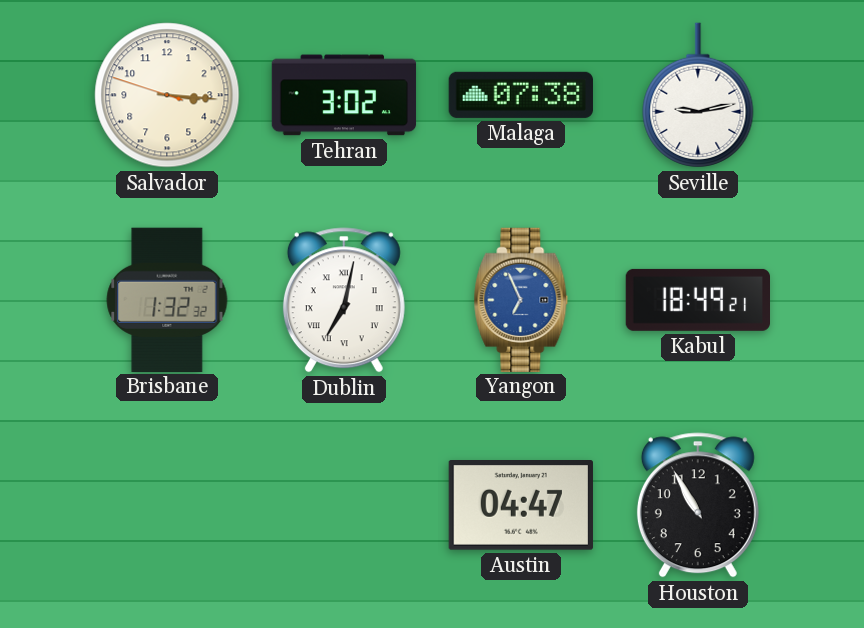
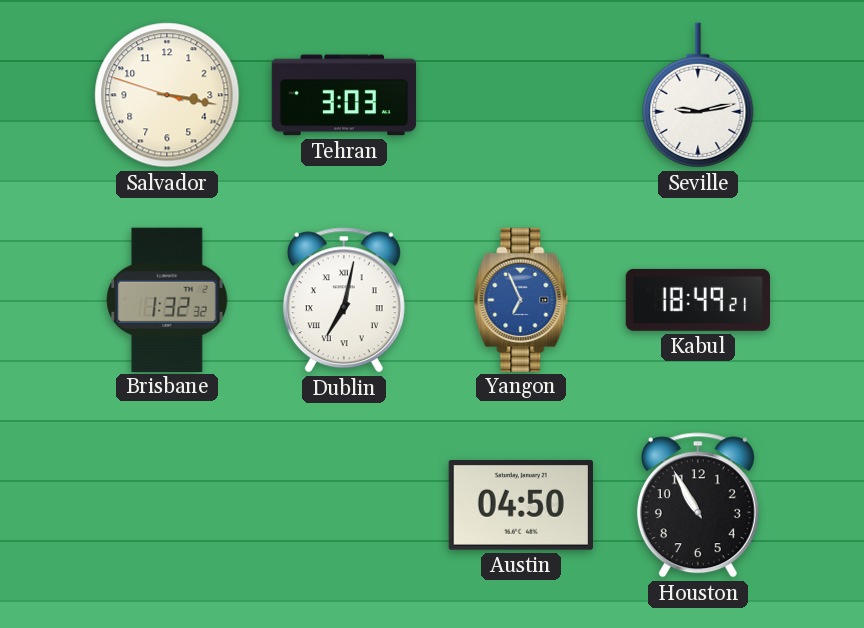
Salvador: 3:15 -> 3:16
Tehran: 3:02 -> 3:03
Malaga: 07:38 -> none
Austin: 04:47 -> 04:50
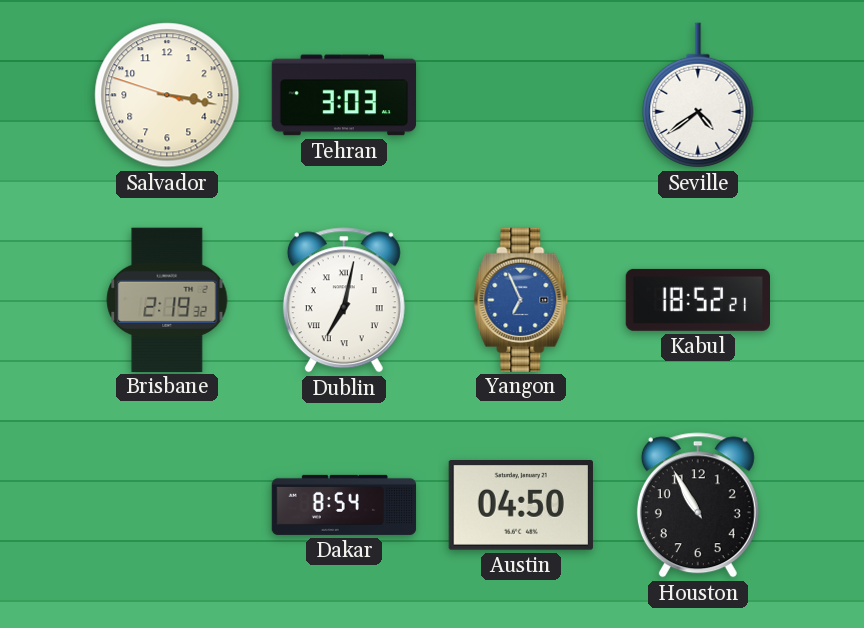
Seville: 9:13 -> 4:39
Brisbane: 1:32 -> 2:19
Kabul: 18:49 -> 18:52
Dakar: none -> 8:54
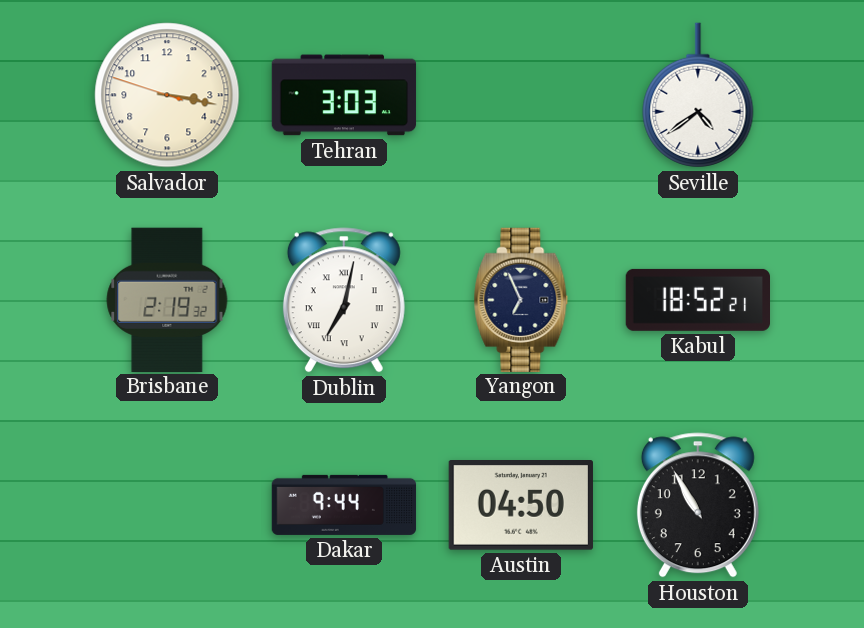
Yangon dial: blue -> navy
Dakar: 8:54 -> 9:44
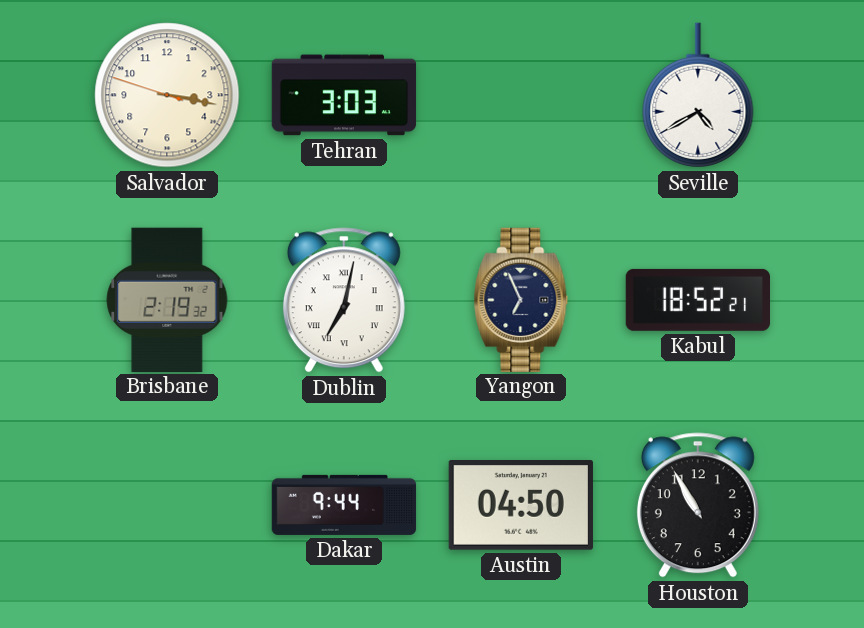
Seville: 4:39 -> 4:40
